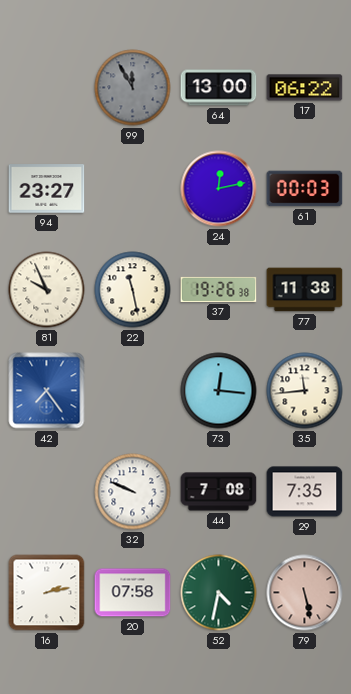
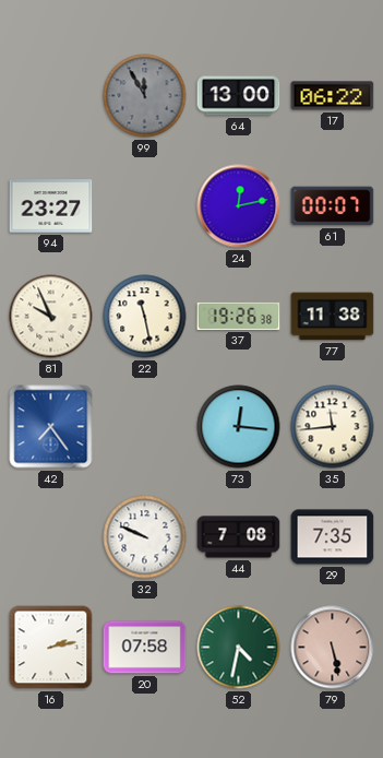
61: 00:03 -> 00:07
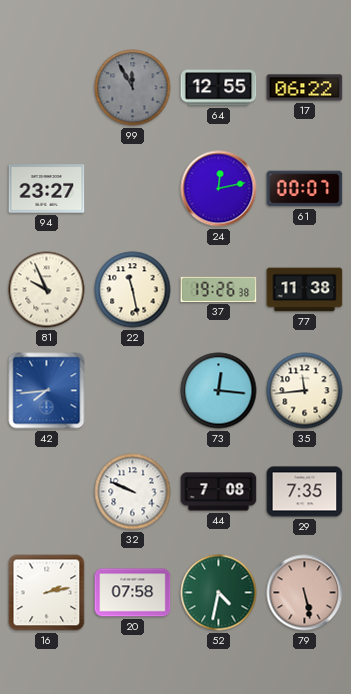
64: 13:00 -> 12:55
42: 7:24 -> 7:44
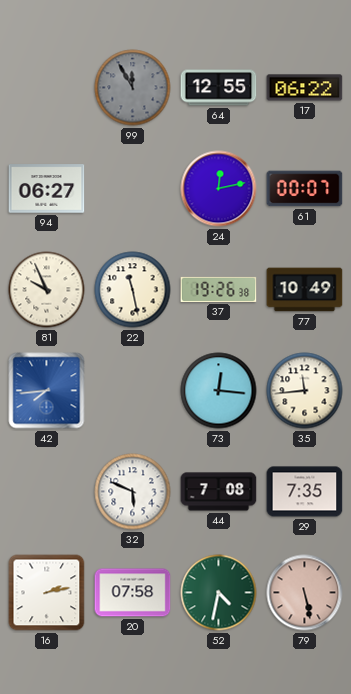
94: 23:27 -> 06:27
77: 11:38 -> 10:49
32: 9:49 -> 5:49
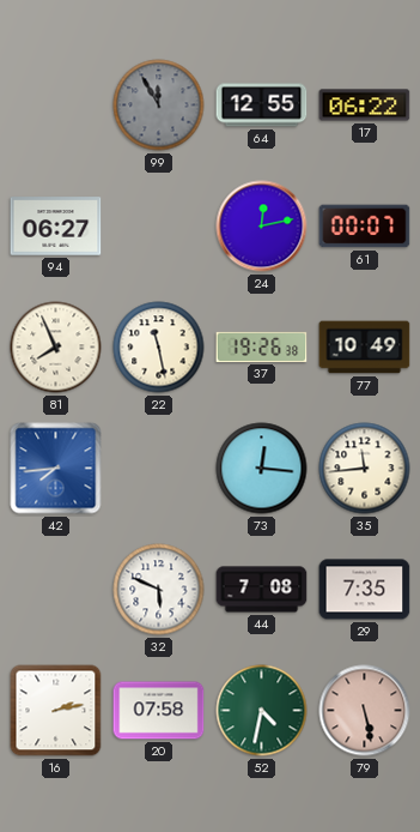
81: 9:56 -> 7:56
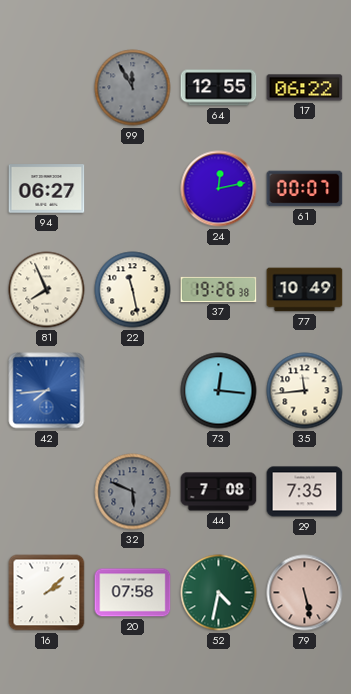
32 dial: white -> grey
16: 2:13 -> 2:08
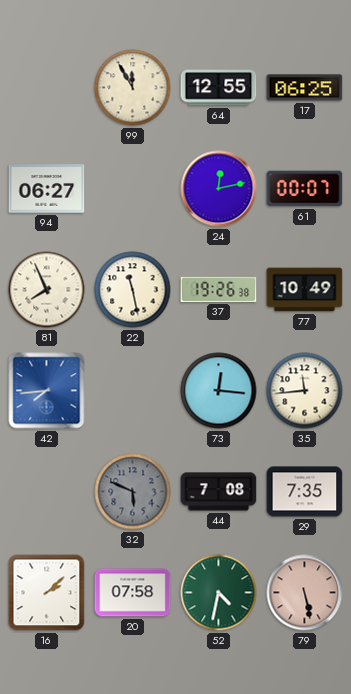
99 dial: grey -> cream
17: 06:22 -> 06:25
